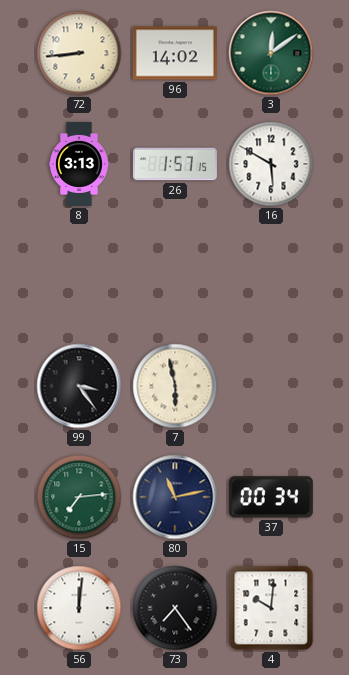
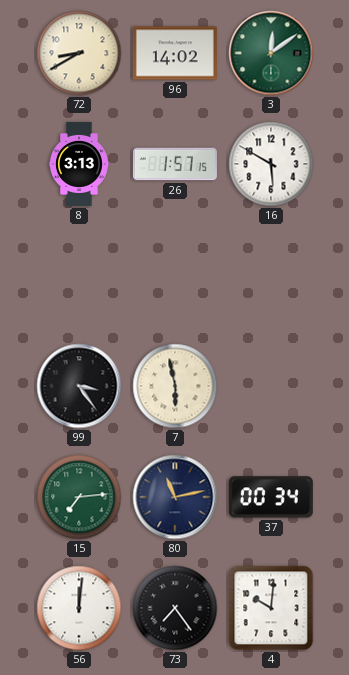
72: 8:44 -> 8:40
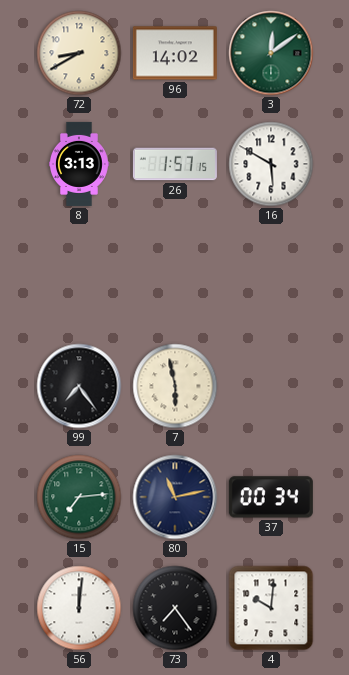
99: 3:24 -> 7:24
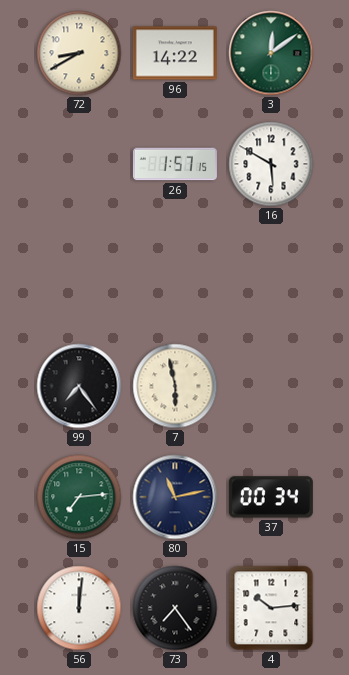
96: 14:02 -> 14:22
8: 3:13 -> none
4: 10:01 -> 10:14
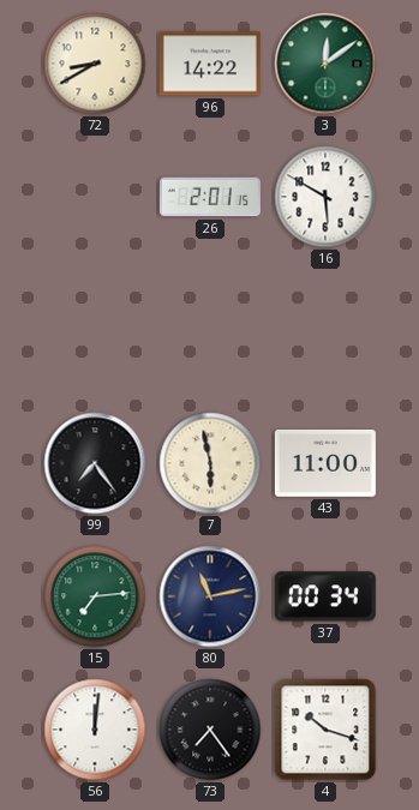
26: 1:57 -> 2:01
43: none -> 11:00
4: 10:14 -> 10:18
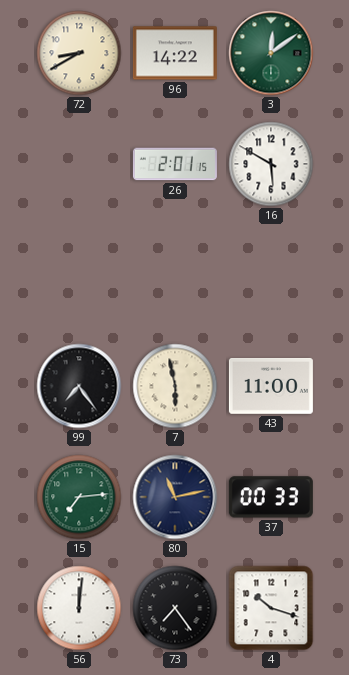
37: 00:34 -> 00:33
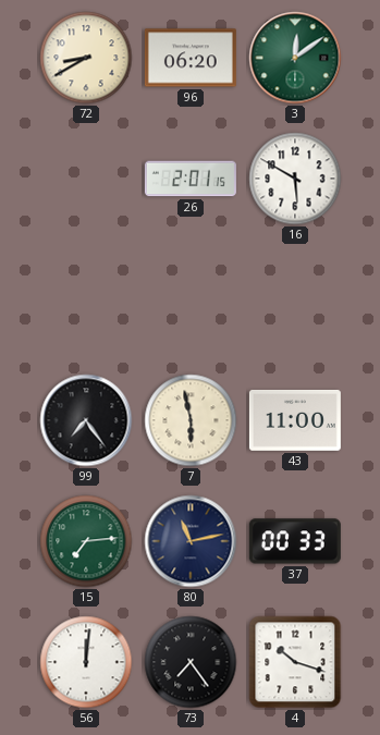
96: 14:22 -> 06:20
